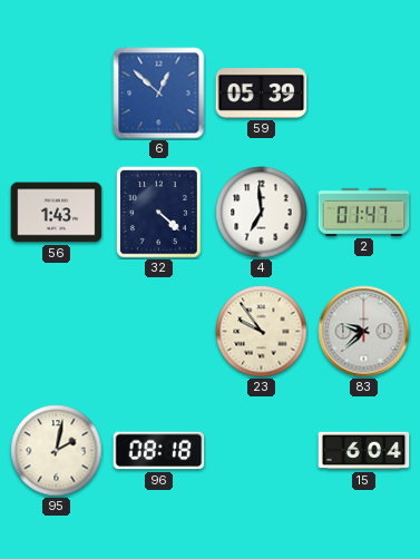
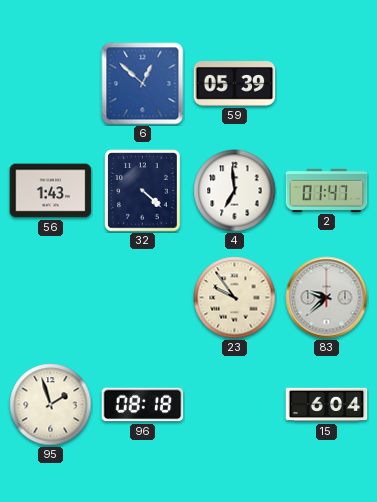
95: 2:02 -> 1:57
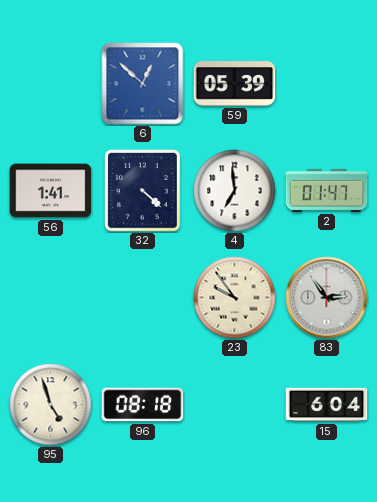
56: 1:43 -> 1:41
83: 9:38 -> 2:54
95: 1:57 -> 4:57
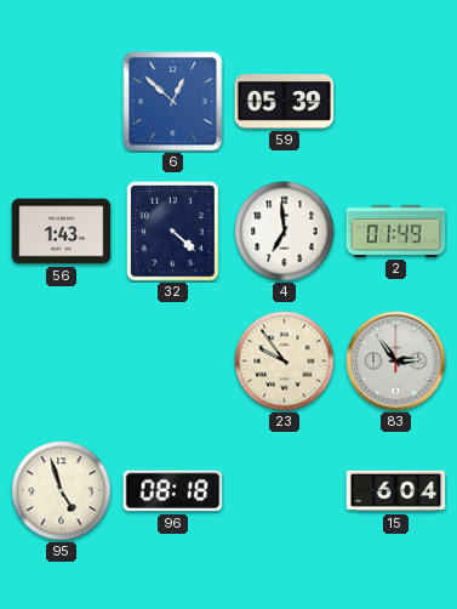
56: 1:41 -> 1:43
2: 01:47 -> 01:49
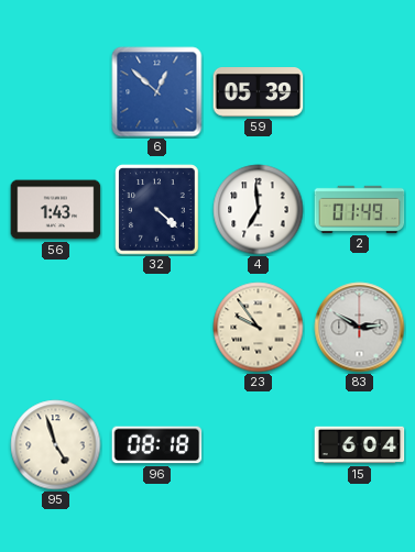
83: 2:54 -> 2:50
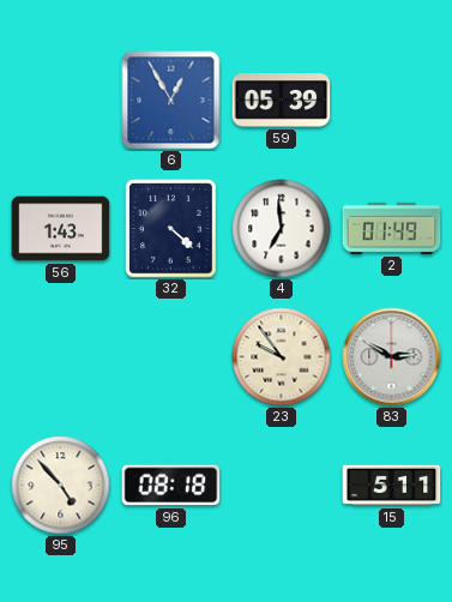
6: 12:52 -> 12:55
95: 4:57 -> 4:53
15: 6:04 -> 5:11
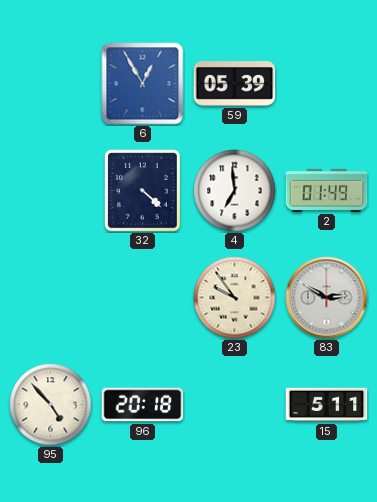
56: 1:43 -> none
96: 08:18 -> 20:18
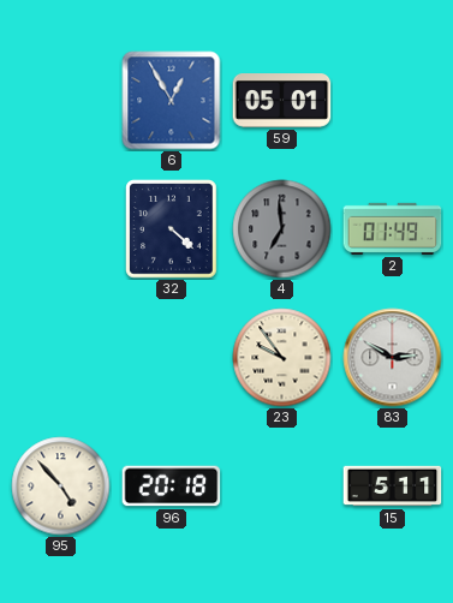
59: 05:39 -> 05:01
4 dial: white -> grey
